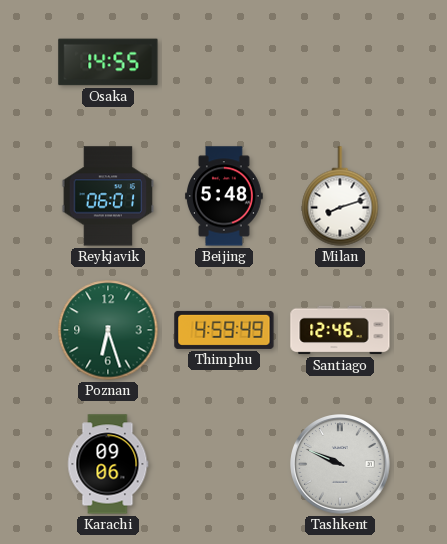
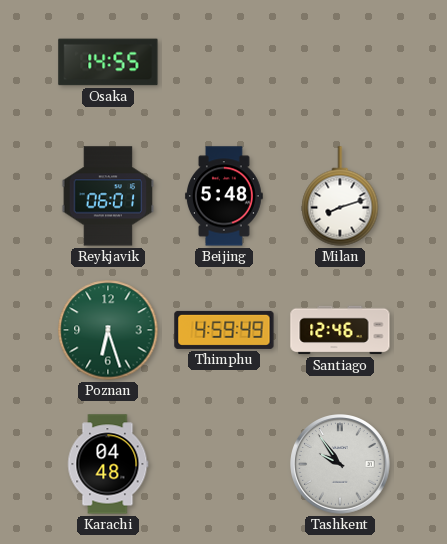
Karachi: 09:06 -> 04:48
Tashkent: 9:49 -> 9:54
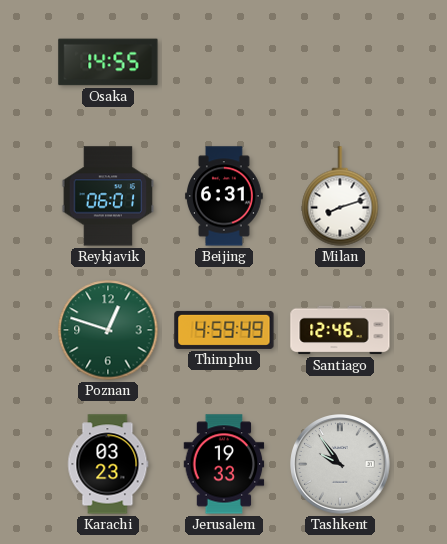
Beijing: 5:48 -> 6:31
Poznan: 6:27 -> 12:48
Karachi: 04:48 -> 03:23
Jerusalem: none -> 19:33
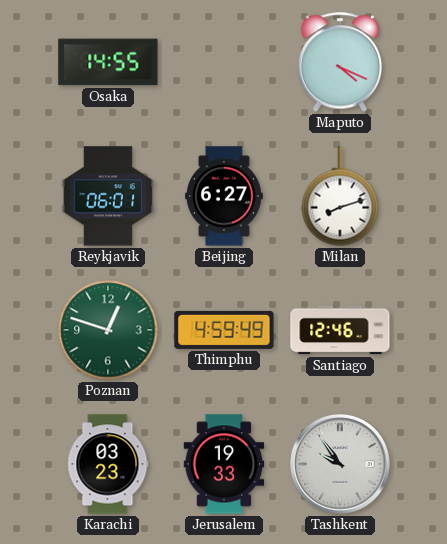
Maputo: none -> 4:19
Beijing: 6:31 -> 6:27
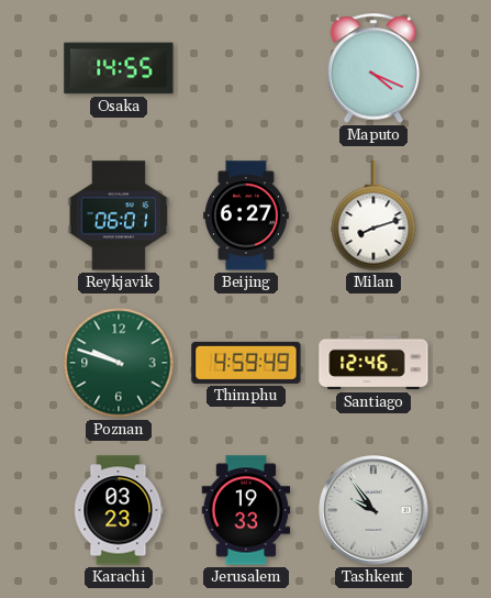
Poznan: 12:48 -> 9:48
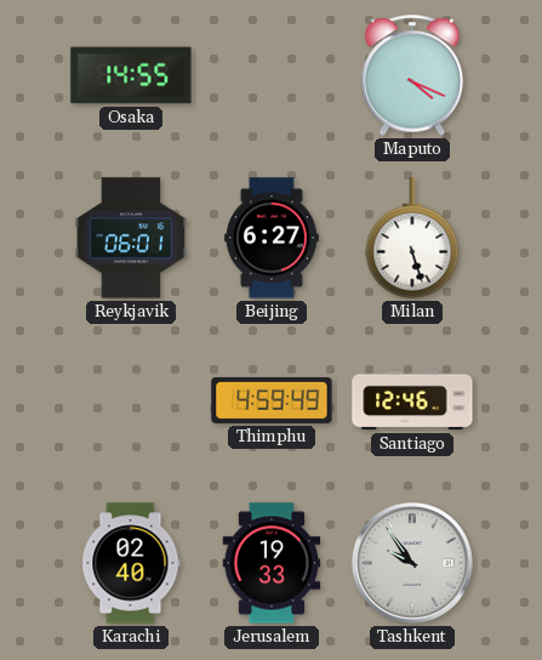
Milan: 8:12 -> 5:27
Poznan: 9:48 -> none
Karachi: 03:23 -> 02:40
